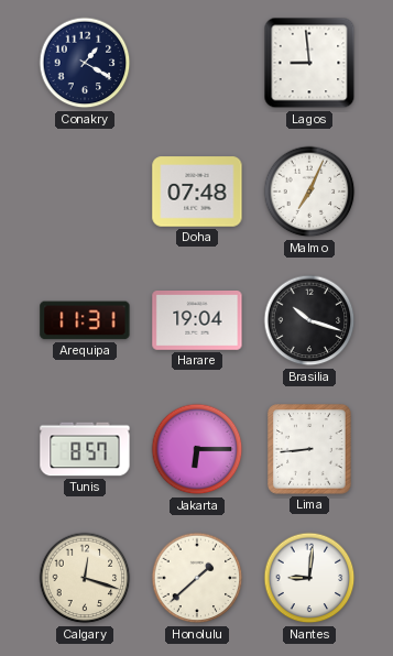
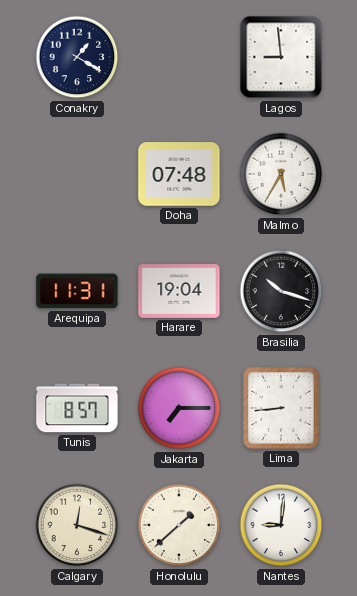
Malmo: 7:04 -> 5:35
Jakarta: 6:15 -> 7:15
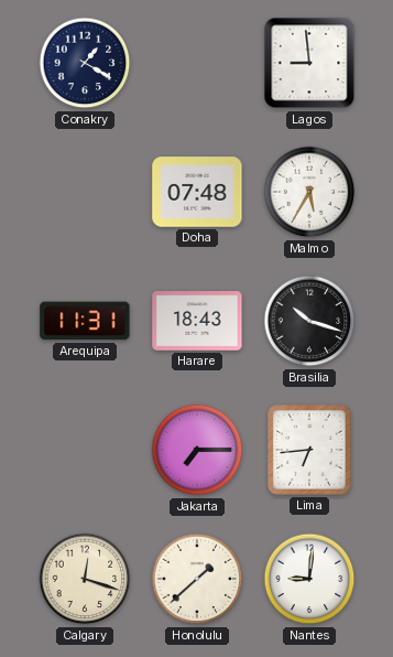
Harare: 19:04 -> 18:43
Tunis: 8:57 -> none
Lima: 8:44 -> 6:44
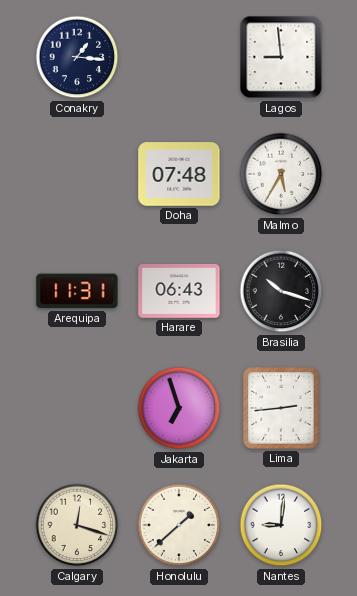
Conakry: 1:20 -> 1:16
Harare: 18:43 -> 06:43
Jakarta: 7:15 -> 6:57
Lima: 6:44 -> 2:44
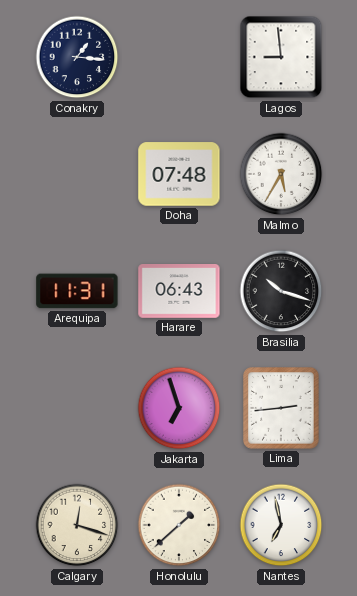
Nantes: 9:01 -> 6:58
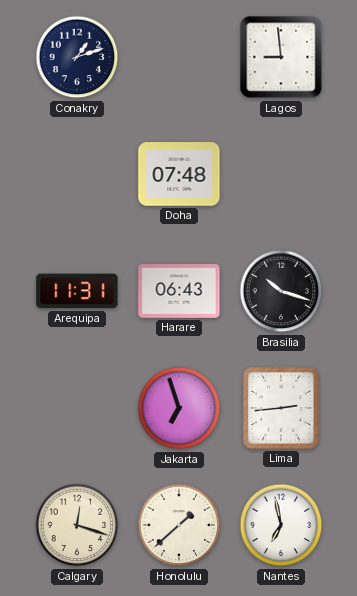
Conakry: 1:16 -> 1:12
Malmo: 5:35 -> none
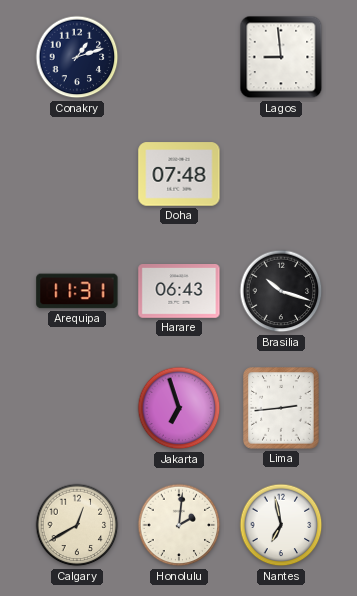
Calgary: 12:18 -> 12:40
Honolulu: 1:38 -> 2:01
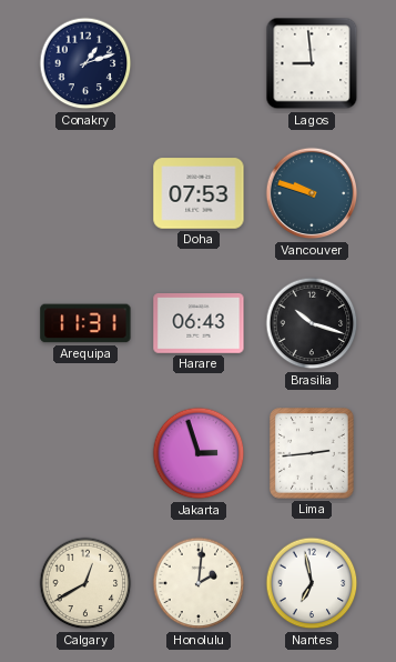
Doha: 07:48 -> 07:53
Vancouver: none -> 9:48
Jakarta: 6:57 -> 2:57
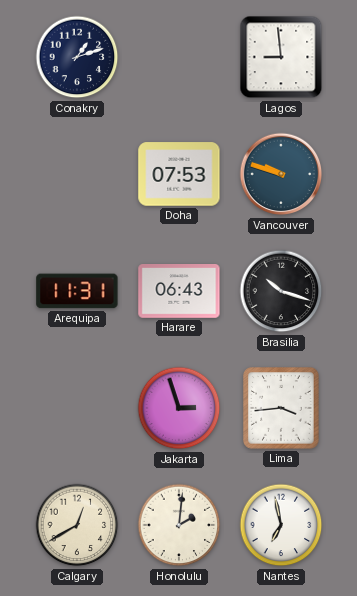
Lima: 2:44 -> 3:44
